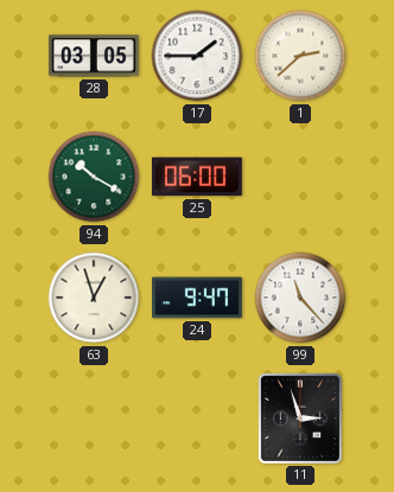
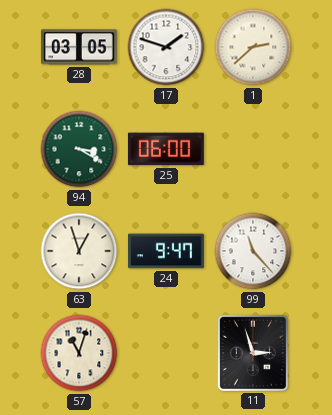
17: 1:45 -> 1:48
94: 10:20 -> 3:20
57: none -> 11:03
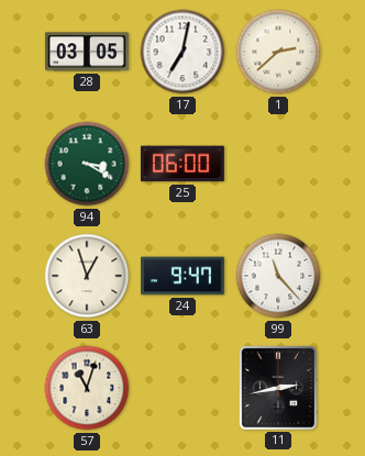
17: 1:48 -> 7:02
11: 2:57 -> 2:43
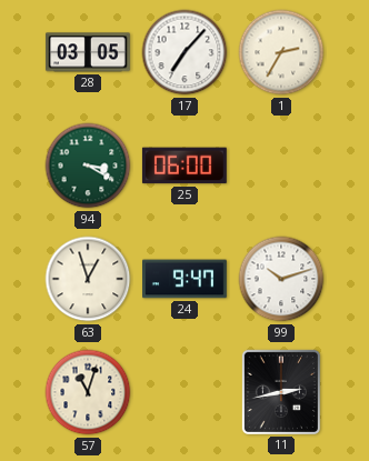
17: 7:02 -> 7:07
1: 2:38 -> 2:35
99: 11:23 -> 10:12
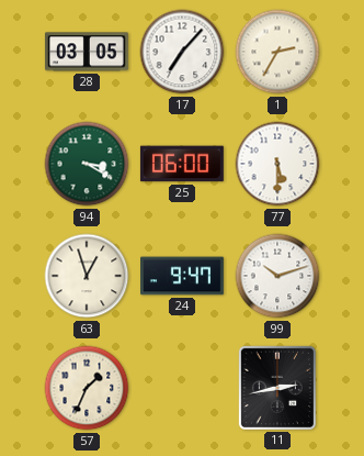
77: none -> 5:30
57: 11:03 -> 1:34
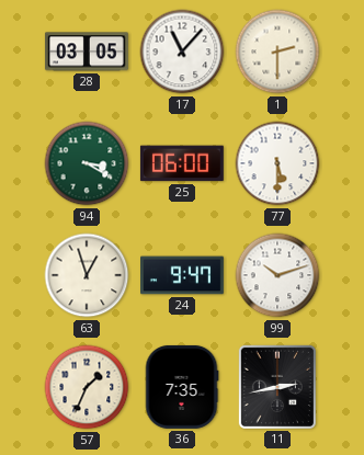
17: 7:07 -> 11:07
1: 2:35 -> 2:30
36: none -> 7:35
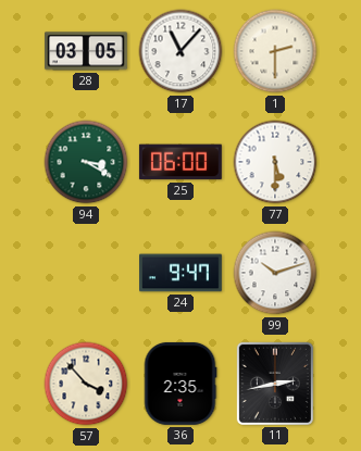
63: 12:57 -> none
57: 1:34 -> 3:53
36: 7:35 -> 2:35
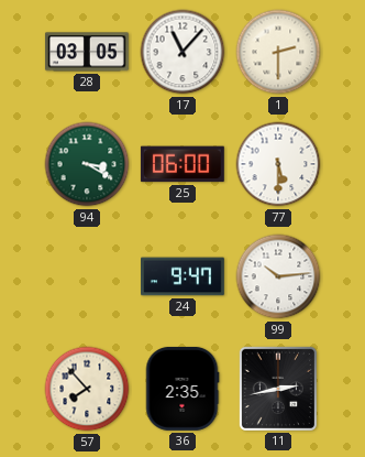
99: 10:12 -> 10:14
57: 3:53 -> 7:53
